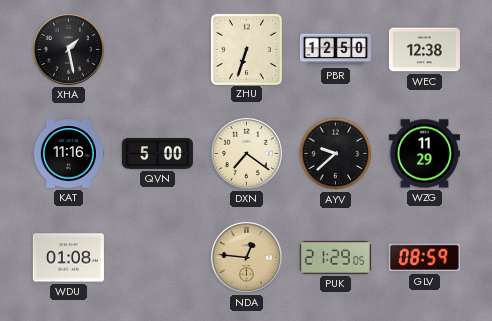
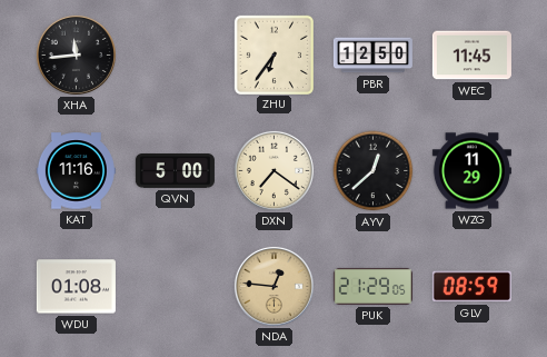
XHA: 1:28 -> 11:44
ZHU: 6:33 -> 6:36
WEC: 12:38 -> 11:45
AYV: 9:38 -> 12:38
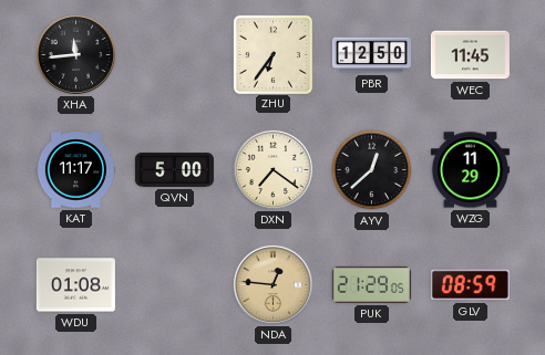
KAT: 11:16 -> 11:17
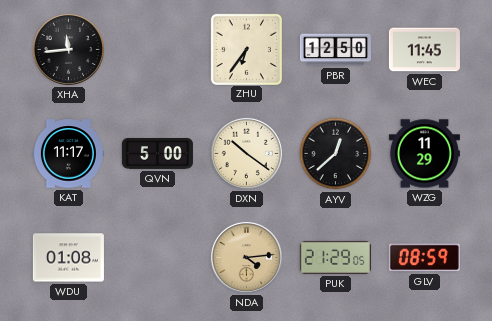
DXN: 7:21 -> 10:21
NDA: 12:46 -> 4:14
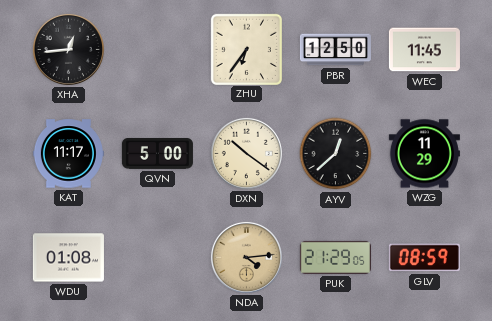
XHA: 11:44 -> 12:44
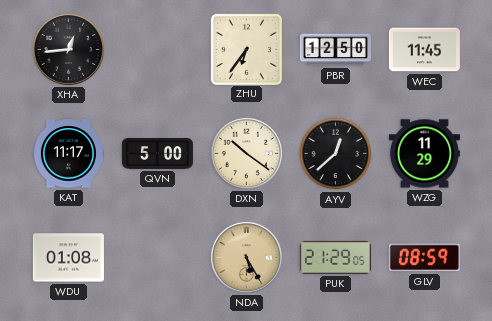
NDA: 4:14 -> 5:25
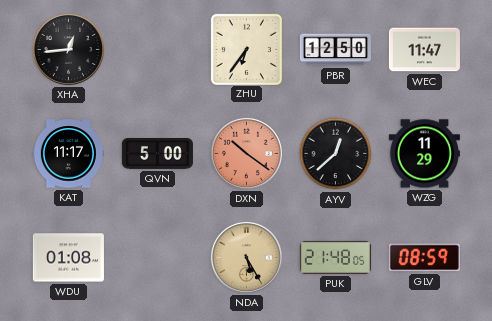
WEC: 11:45 -> 11:47
DXN dial: cream -> salmon
PUK: 21:29 -> 21:48
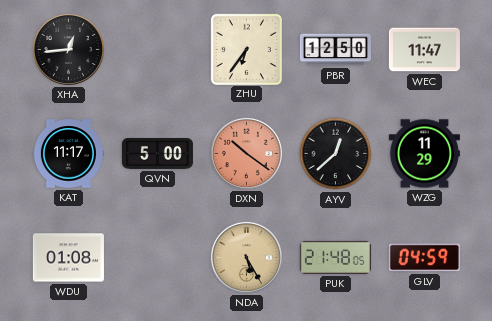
GLV: 08:59 -> 04:59
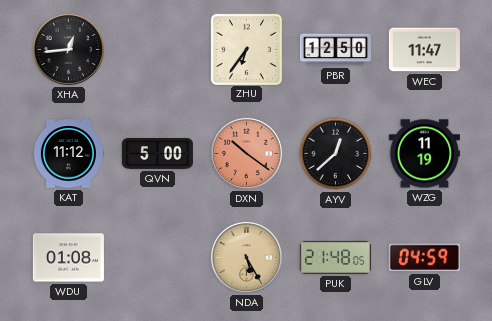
KAT: 11:17 -> 11:12
WZG: 11:29 -> 11:19
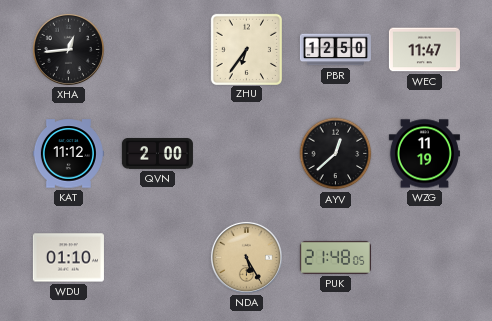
QVN: 5:00 -> 2:00
DXN: 10:21 -> none
WDU: 01:08 -> 01:10
GLV: 04:59 -> none
